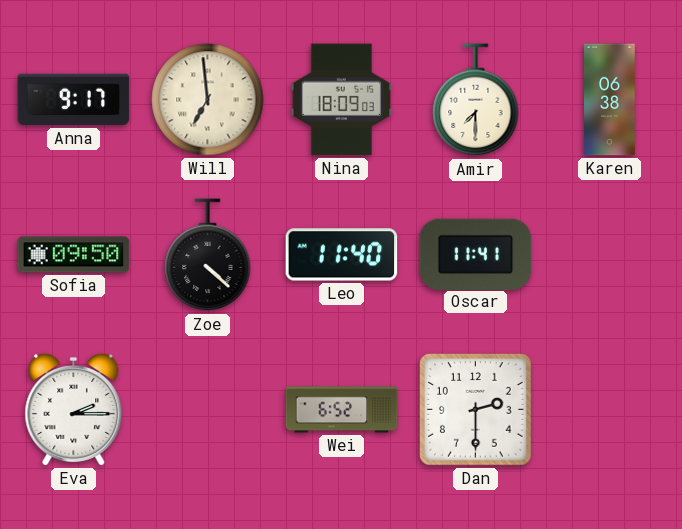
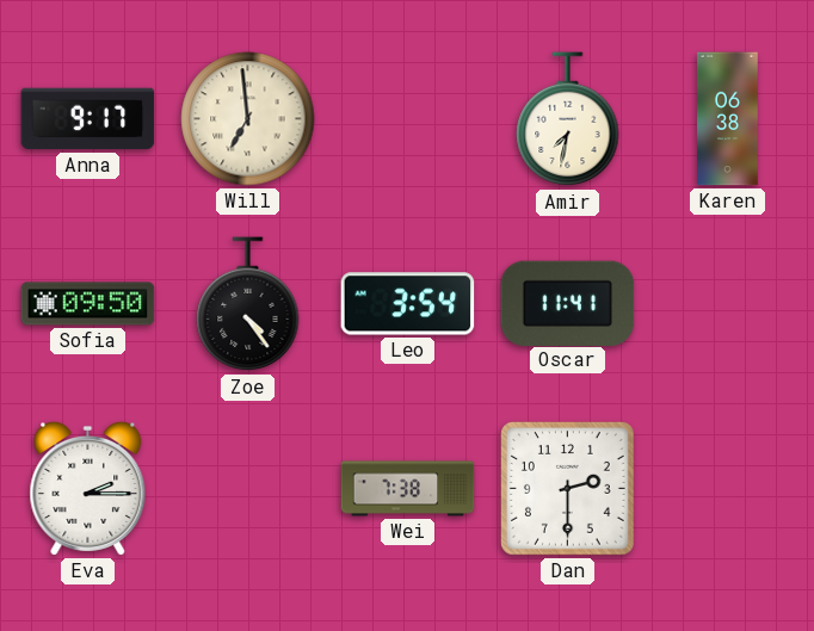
Nina: 18:09 -> none
Amir: 7:30 -> 7:32
Zoe: 4:22 -> 4:24
Leo: 11:40 -> 3:54
Wei: 6:52 -> 7:38
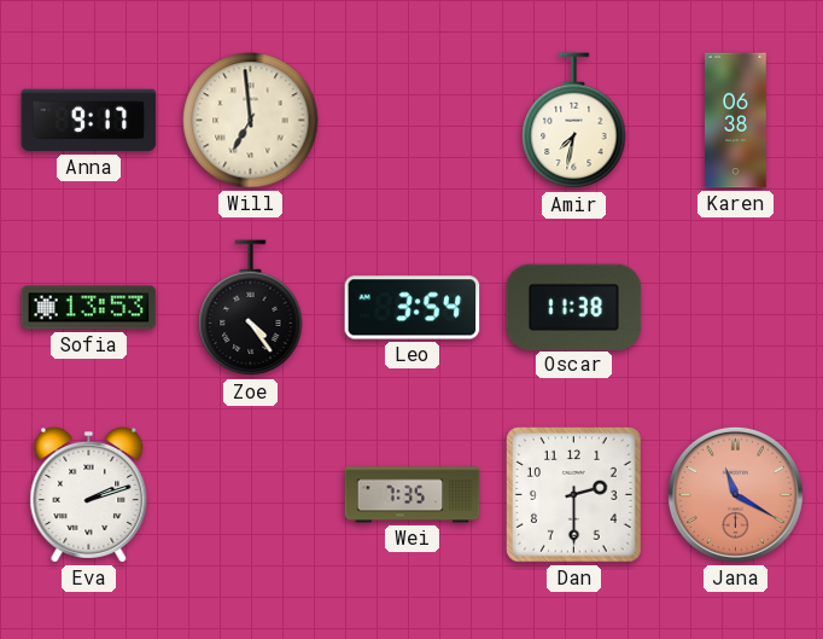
Sofia: 09:50 -> 13:53
Oscar: 11:41 -> 11:38
Eva: 2:15 -> 2:12
Wei: 7:38 -> 7:35
Jana: none -> 11:20
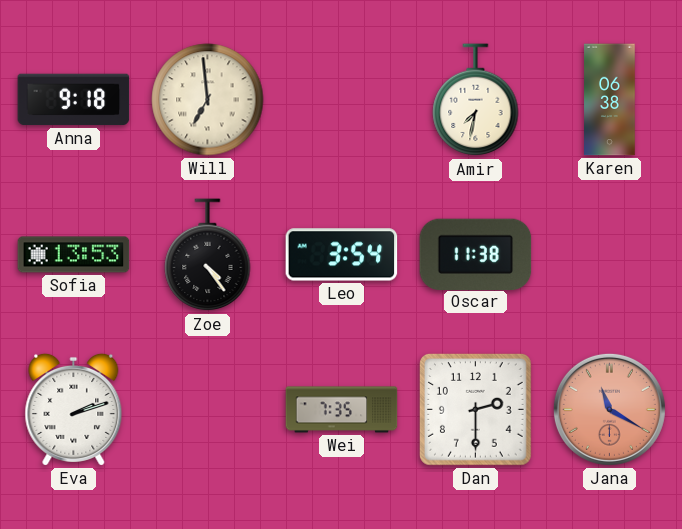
Anna: 9:17 -> 9:18
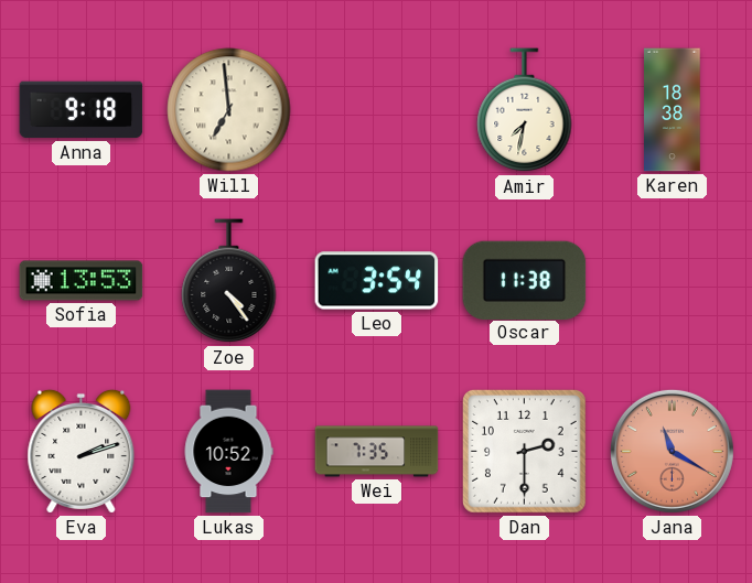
Karen: 06:38 -> 18:38
Lukas: none -> 10:52
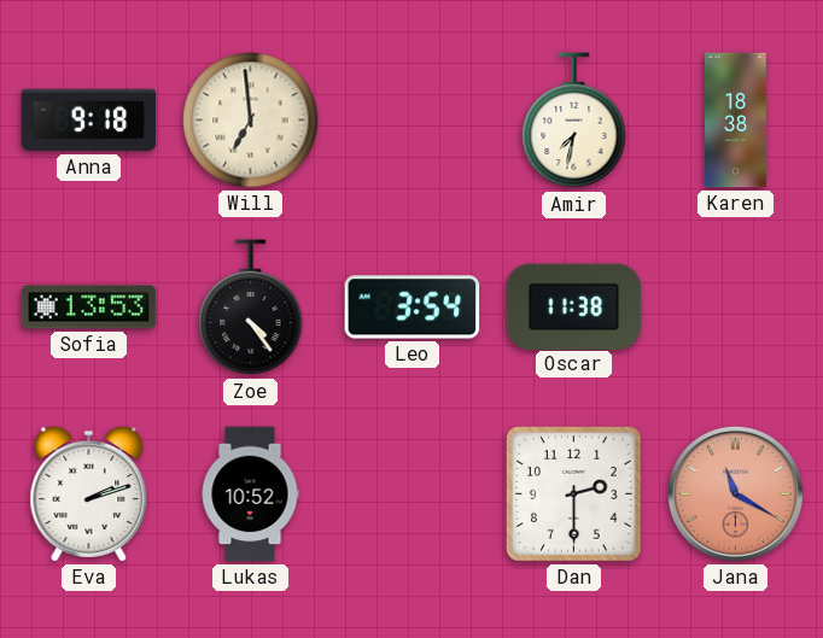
Wei: 7:35 -> none
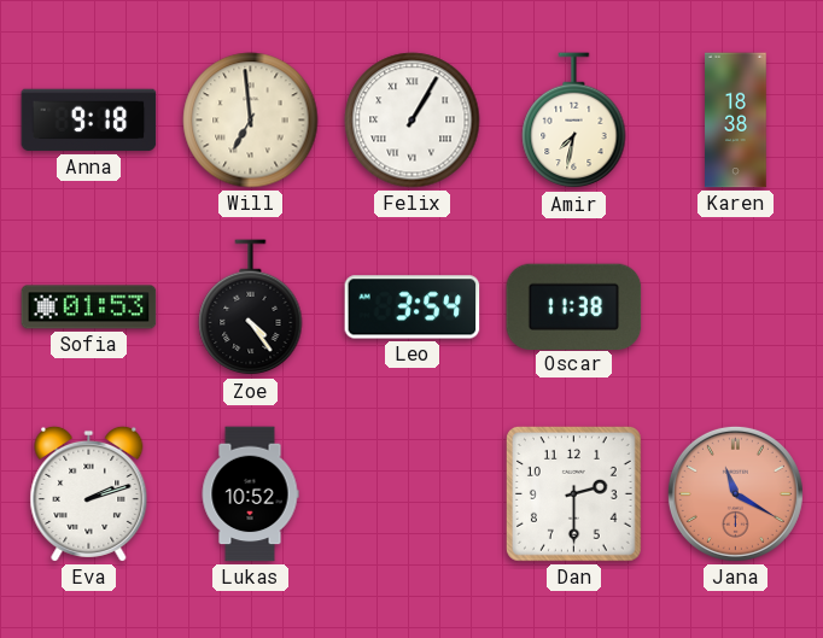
Felix: none -> 1:05
Sofia: 13:53 -> 01:53
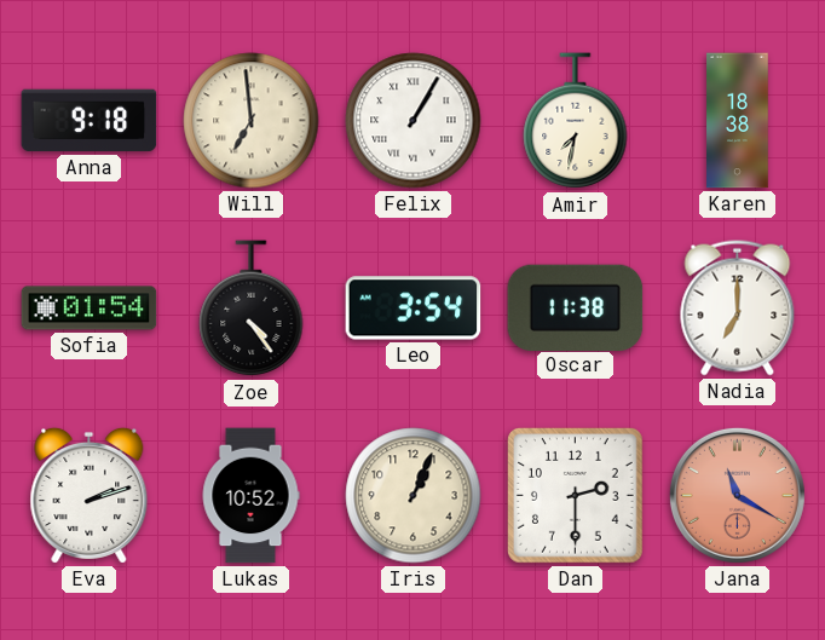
Sofia: 01:53 -> 01:54
Nadia: none -> 7:00
Iris: none -> 1:04
